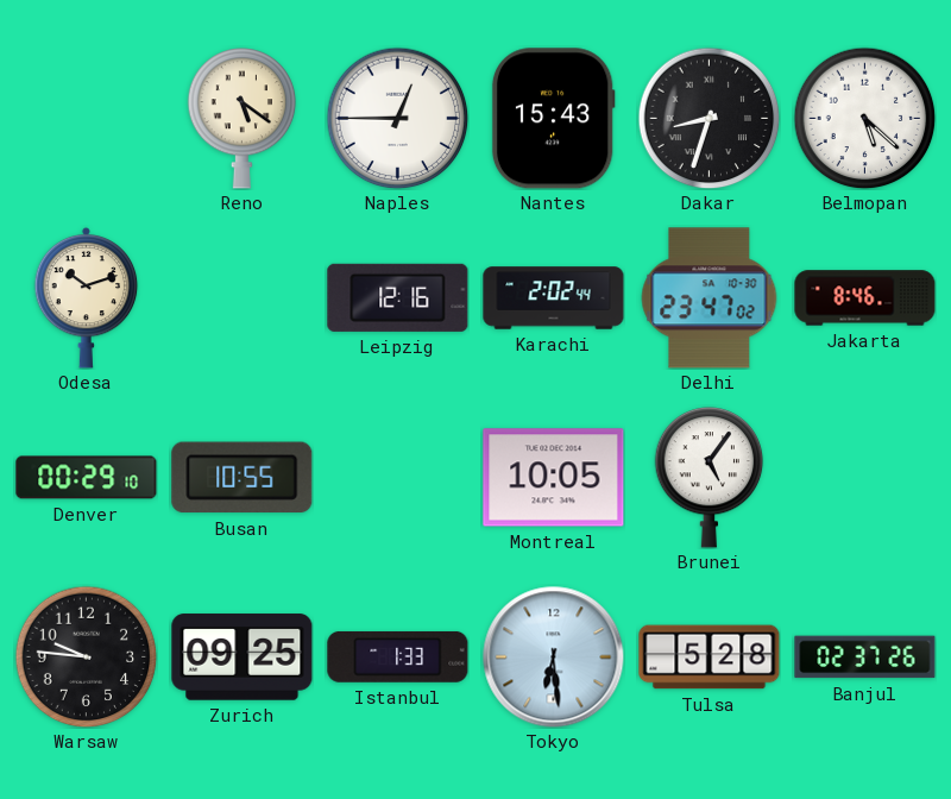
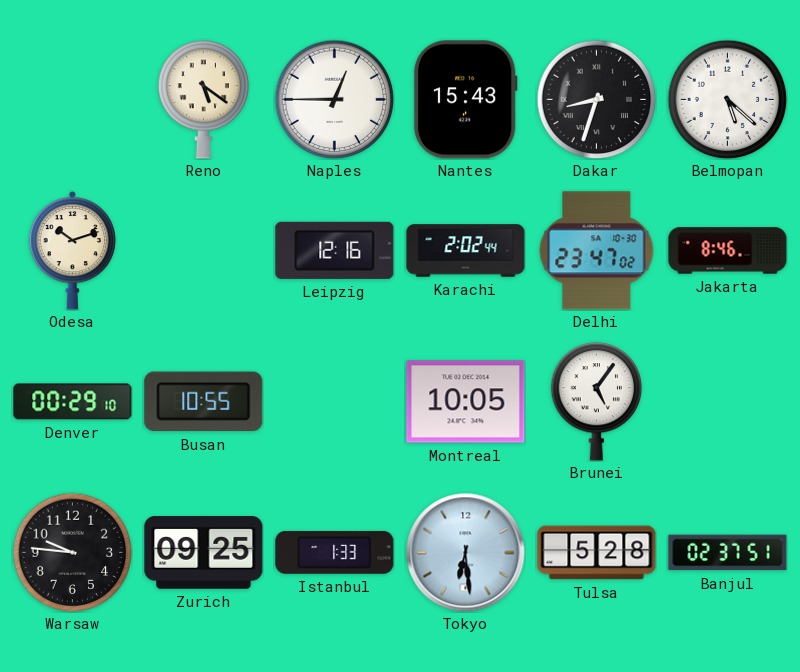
Banjul: 02:37:26 -> 02:37:51
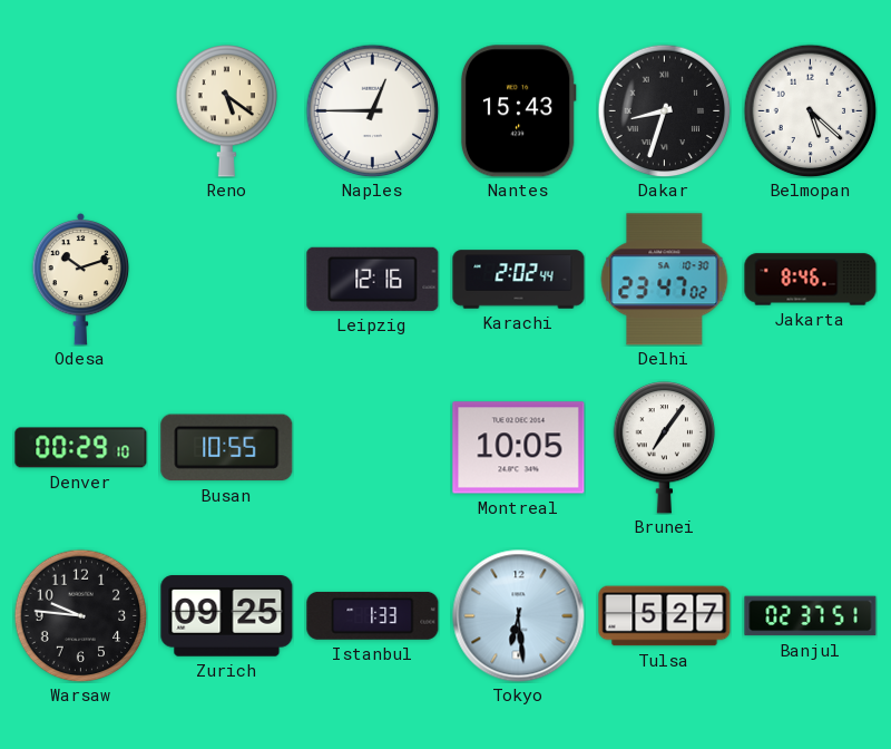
Brunei: 5:06 -> 7:06
Tulsa: 5:28 -> 5:27
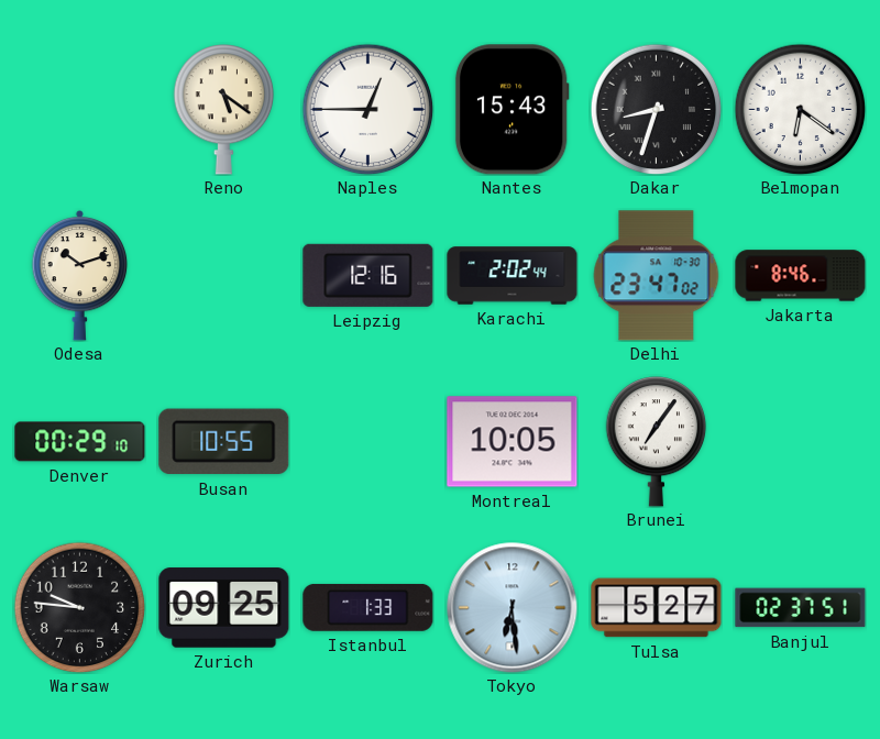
Belmopan: 5:22 -> 6:21
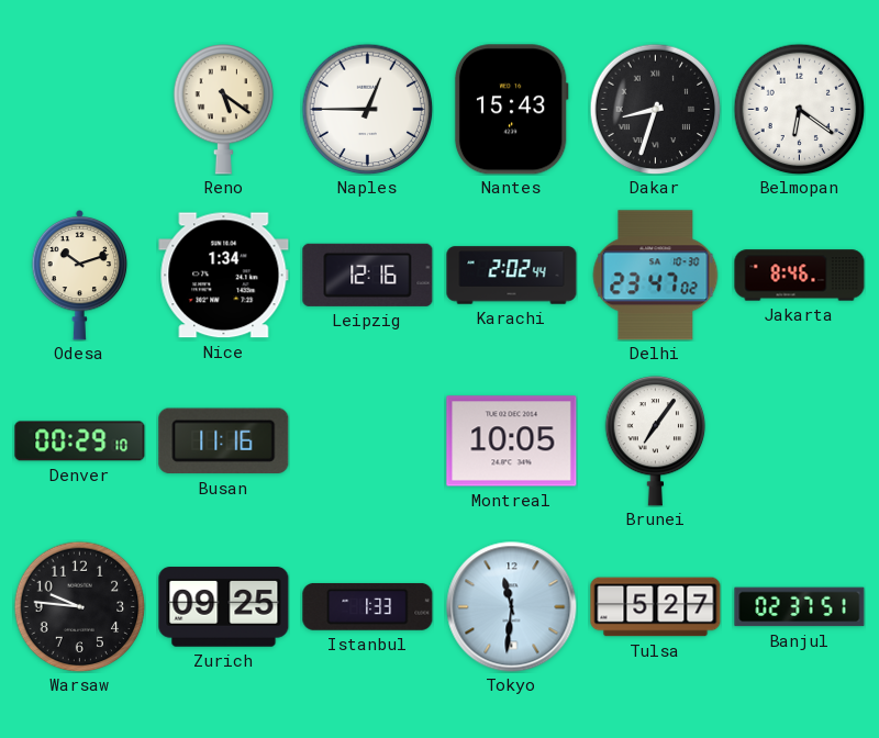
Nice: none -> 1:34
Busan: 10:55 -> 11:16
Tokyo: 6:29 -> 11:31
